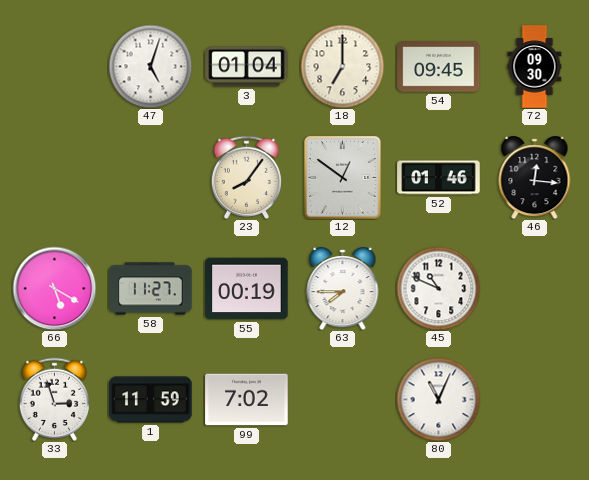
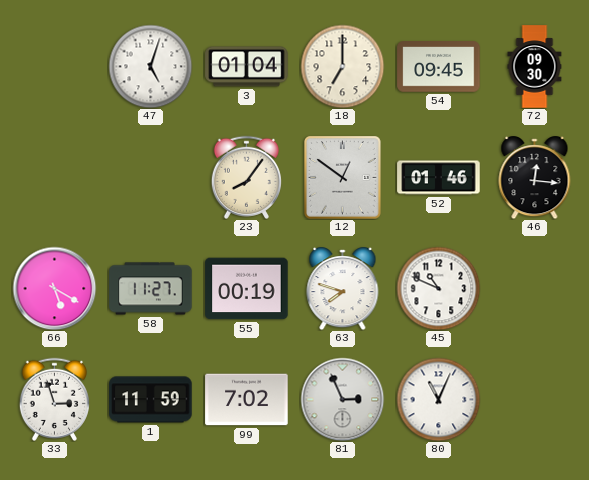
63: 7:45 -> 7:48
81: none -> 2:56
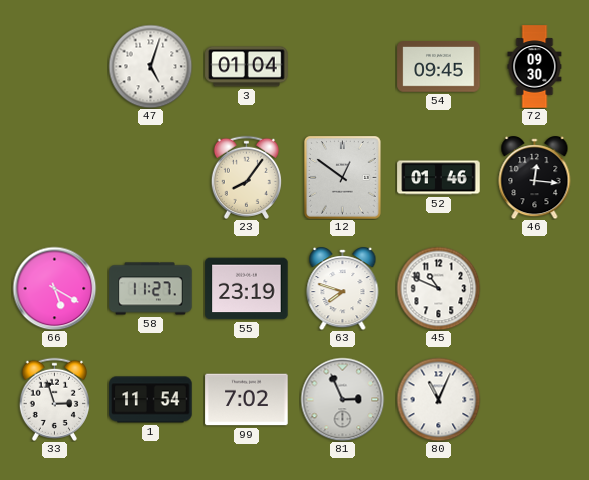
18: 7:00 -> none
55: 00:19 -> 23:19
1: 11:59 -> 11:54
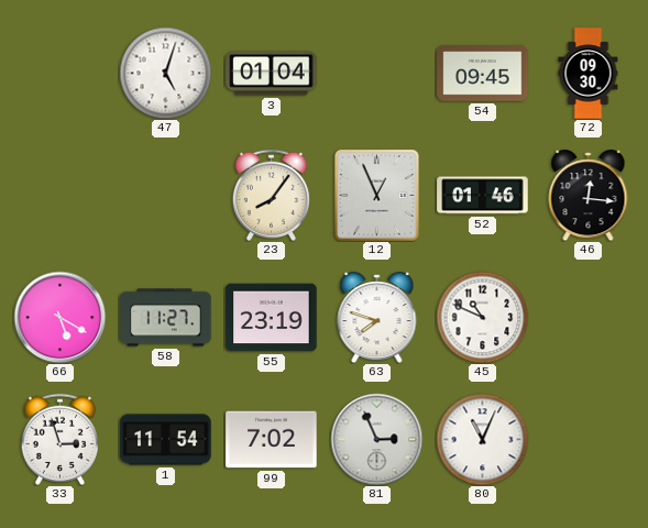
12: 12:51 -> 12:56
